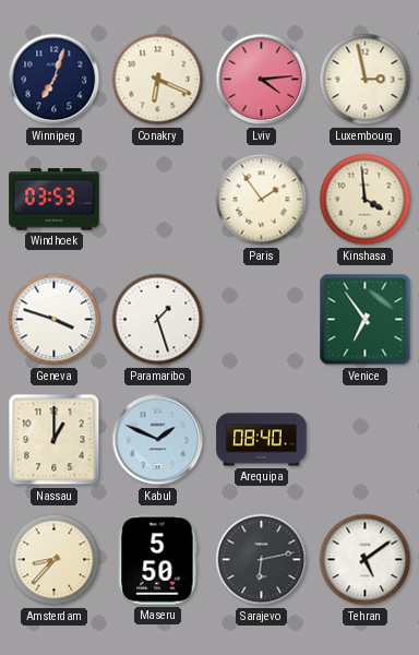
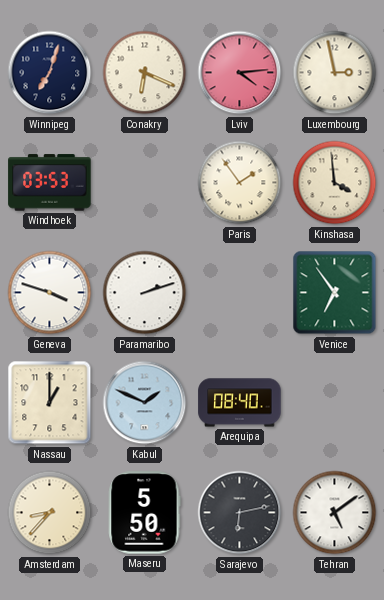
Paramaribo: 1:27 -> 2:12
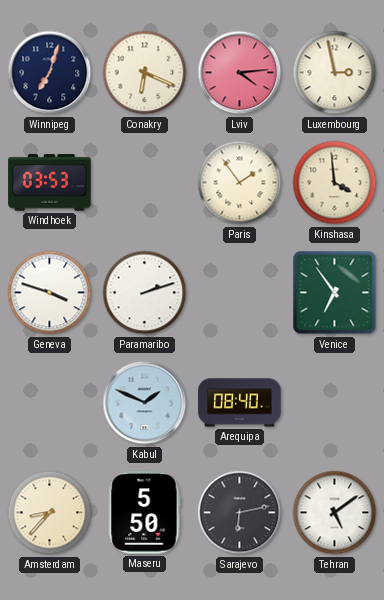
Nassau: 1:00 -> none
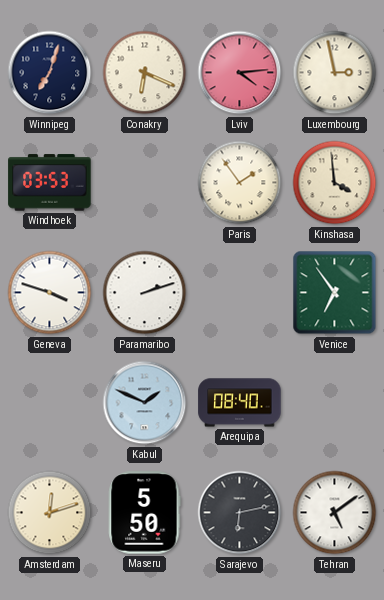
Amsterdam: 8:37 -> 12:12
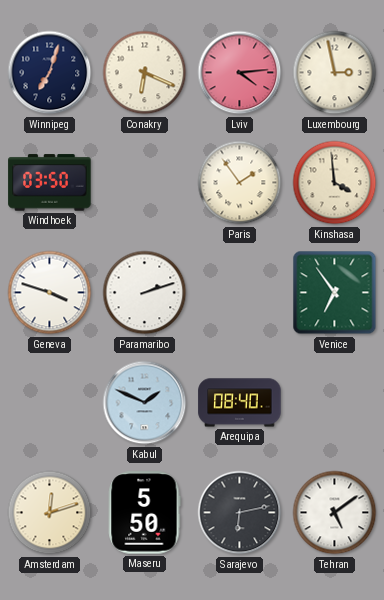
Windhoek: 03:53 -> 03:50
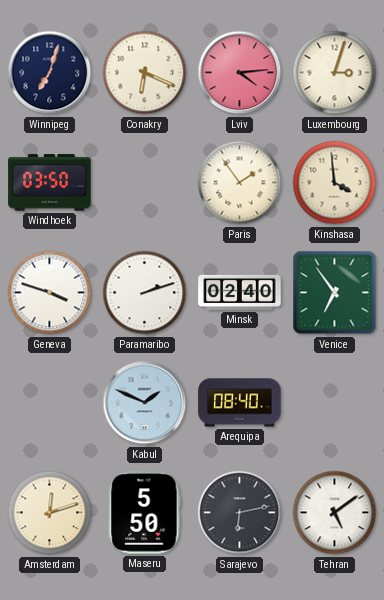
Luxembourg: 2:58 -> 3:03
Minsk: none -> 02:40
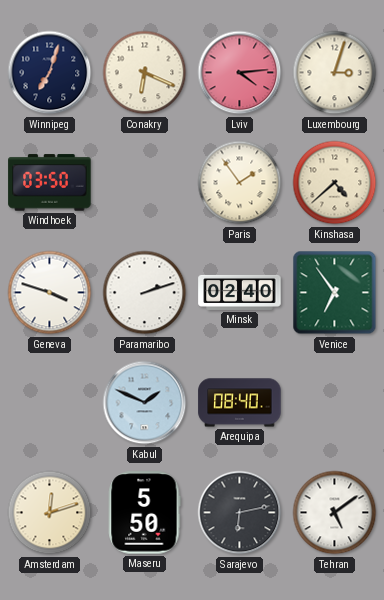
Kinshasa: 3:59 -> 4:38
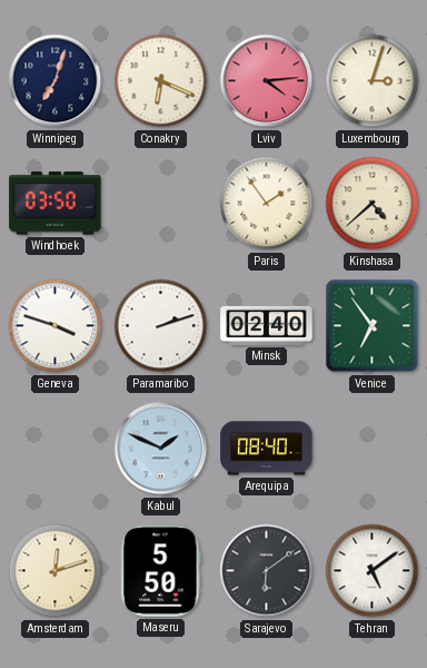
Sarajevo: 6:13 -> 6:09
